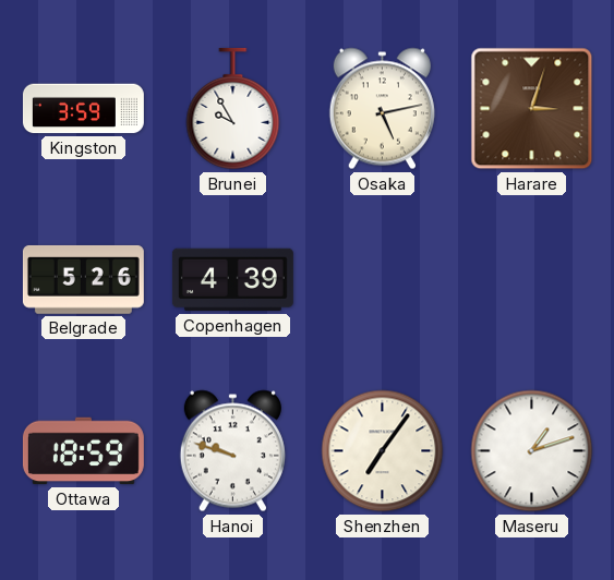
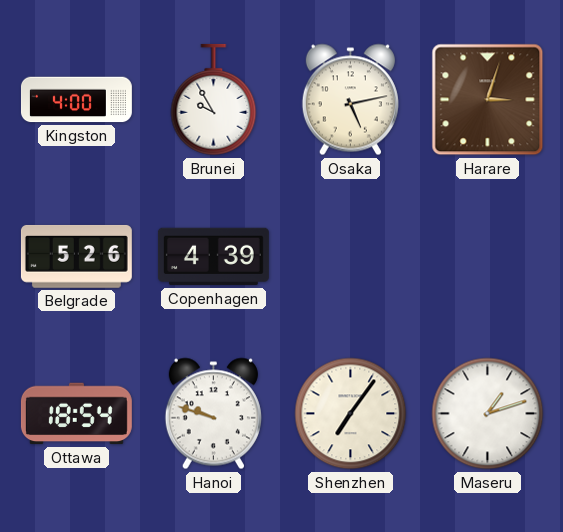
Kingston: 3:59 -> 4:00
Ottawa: 18:59 -> 18:54
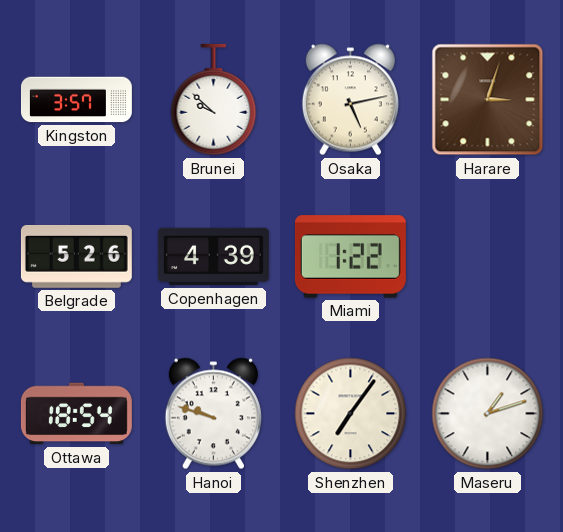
Kingston: 4:00 -> 3:57
Brunei: 9:55 -> 9:52
Miami: none -> 1:22
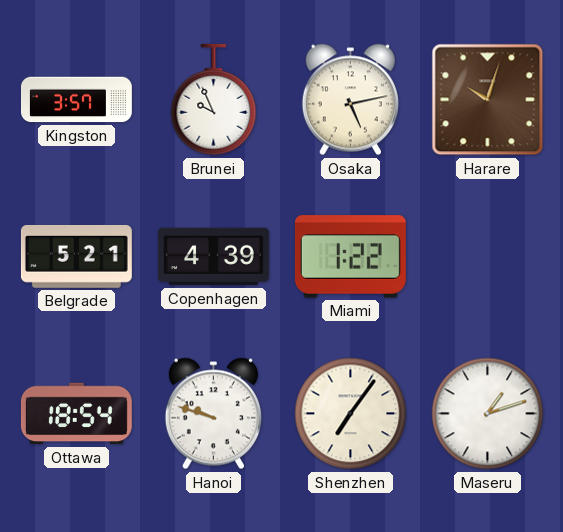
Brunei: 9:52 -> 9:56
Harare: 3:03 -> 10:03
Belgrade: 5:26 -> 5:21
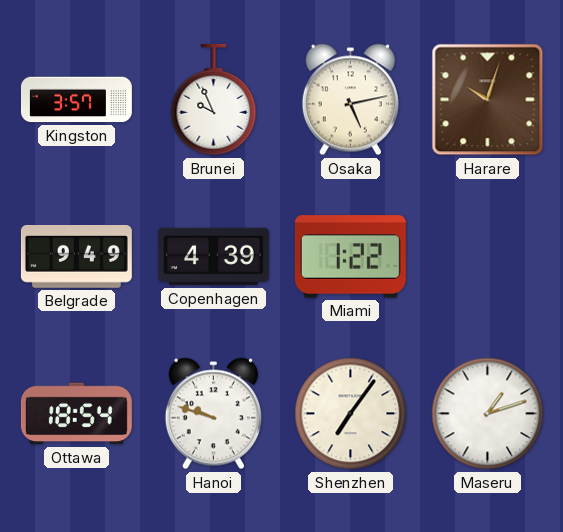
Belgrade: 5:21 -> 9:49
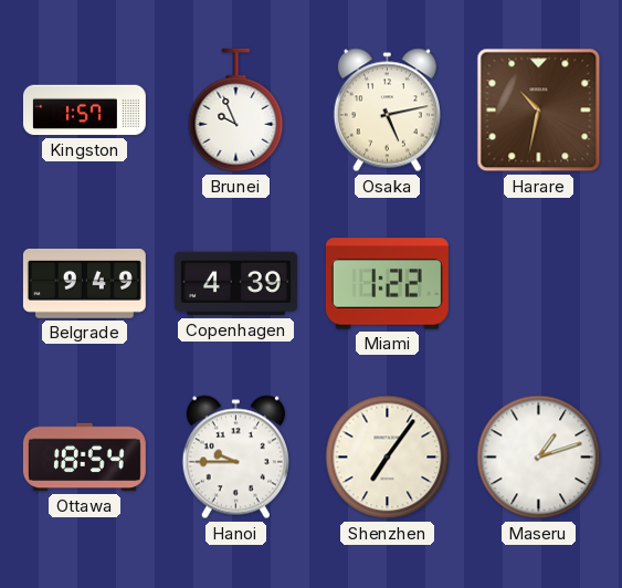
Kingston: 3:57 -> 1:57
Harare: 10:03 -> 10:32
Hanoi: 9:48 -> 9:45
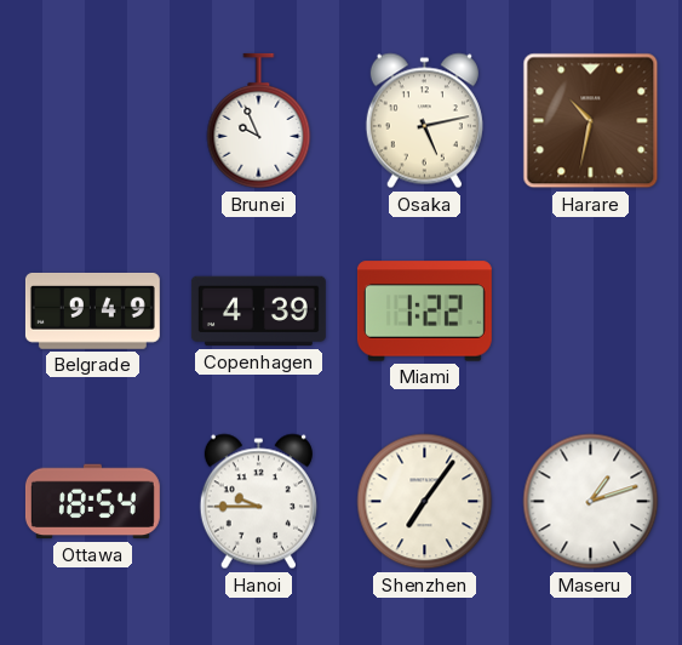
Kingston: 1:57 -> none
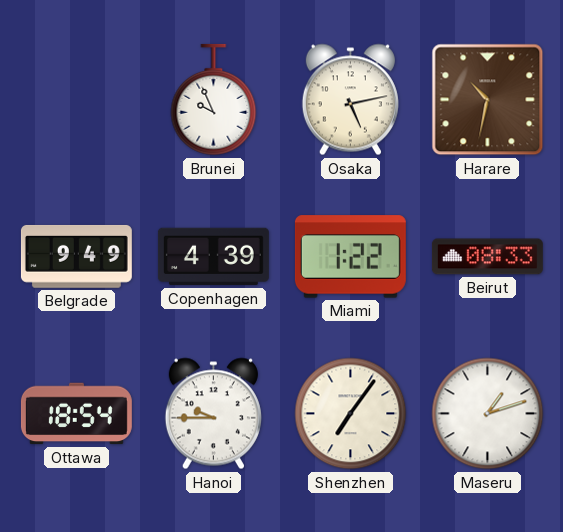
Beirut: none -> 08:33
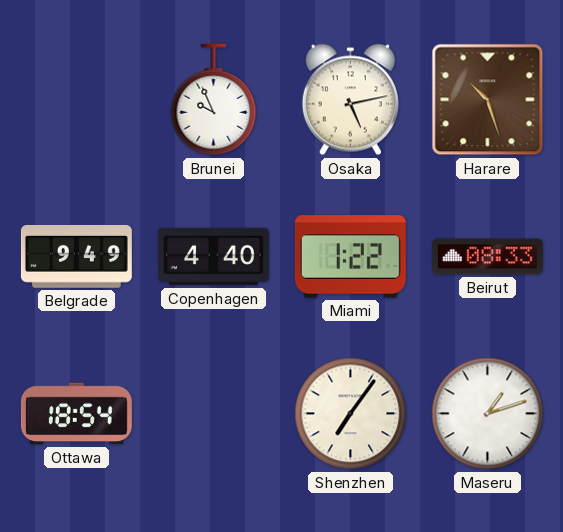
Harare: 10:32 -> 10:27
Copenhagen: 4:39 -> 4:40
Hanoi: 9:45 -> none
